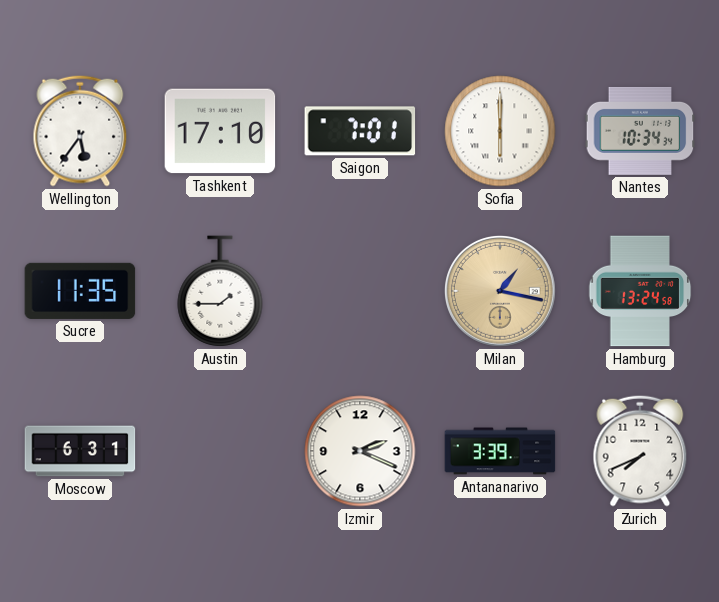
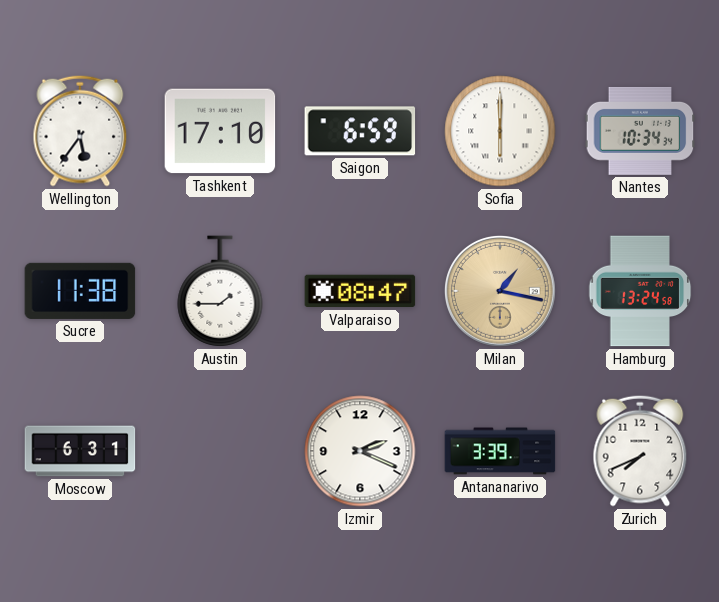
Saigon: 7:01 -> 6:59
Sucre: 11:35 -> 11:38
Valparaiso: none -> 08:47
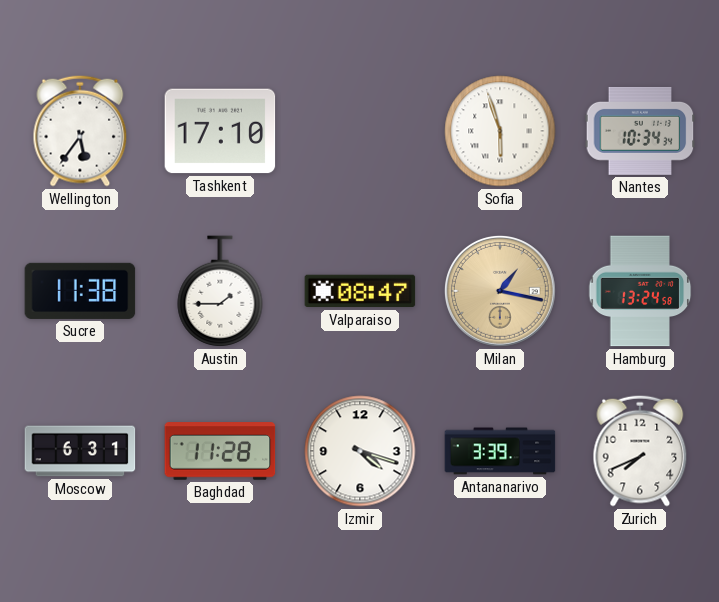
Saigon: 6:59 -> none
Sofia: 6:00 -> 5:57
Baghdad: none -> 11:28
Izmir: 2:19 -> 4:18
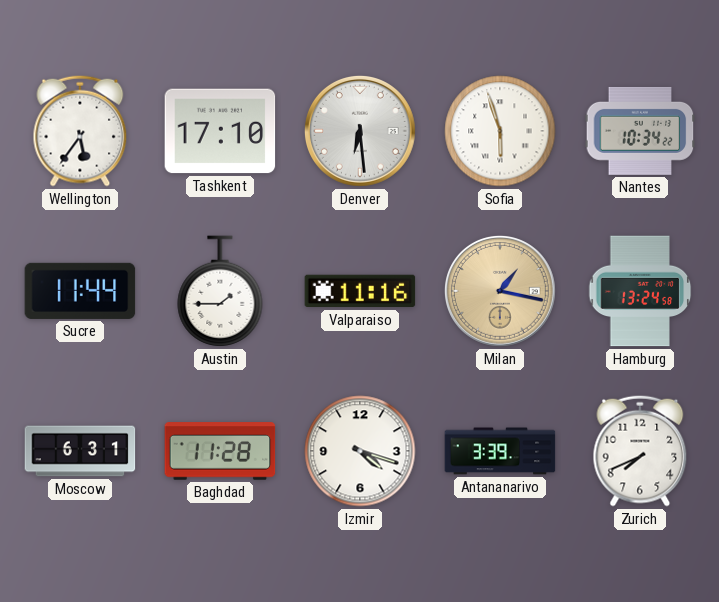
Denver: none -> 6:29
Nantes: 10:34:34 -> 10:34:22
Sucre: 11:38 -> 11:44
Valparaiso: 08:47 -> 11:16
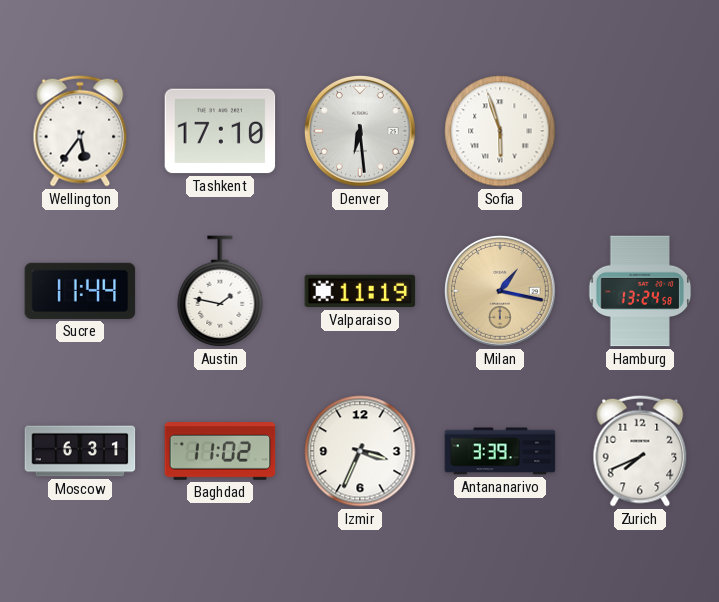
Nantes: 10:34 -> none
Austin: 1:45 -> 1:47
Valparaiso: 11:16 -> 11:19
Baghdad: 11:28 -> 11:02
Izmir: 4:18 -> 3:34
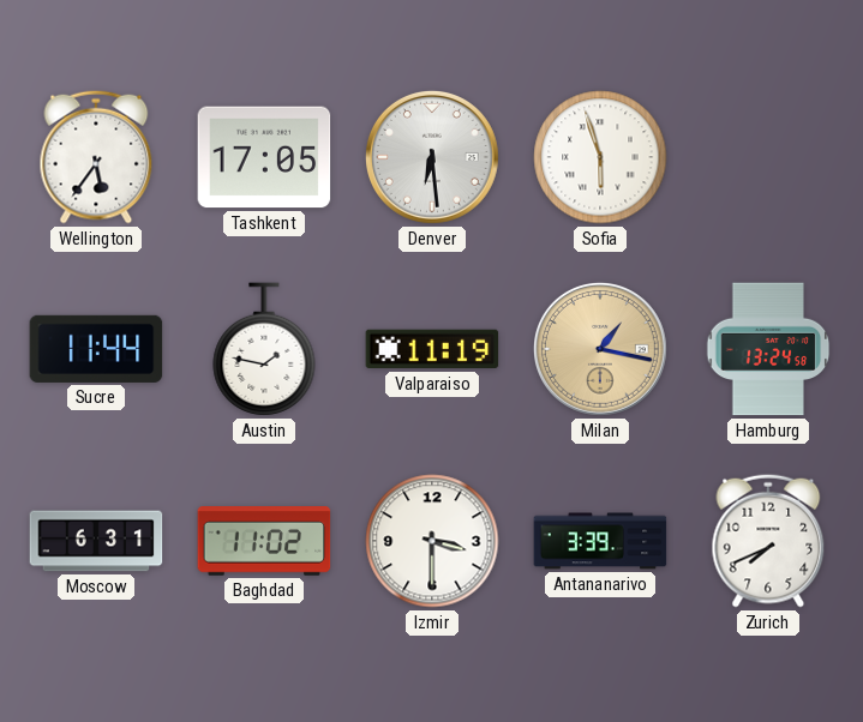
Tashkent: 17:10 -> 17:05
Izmir: 3:34 -> 3:30
